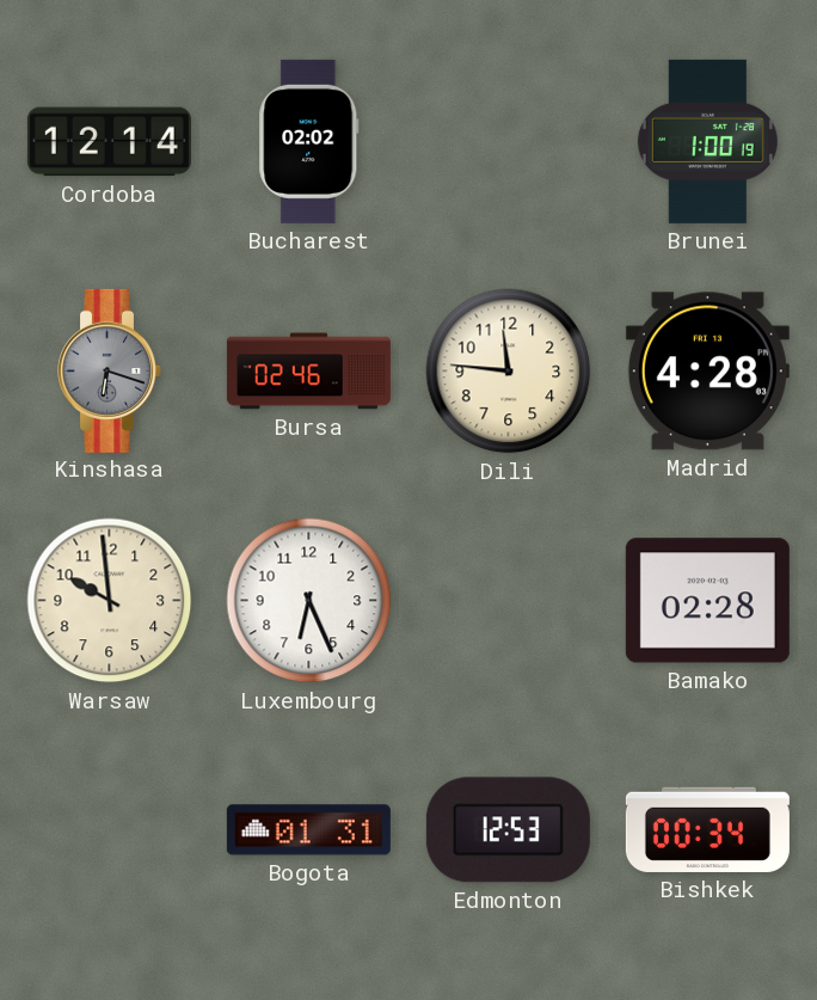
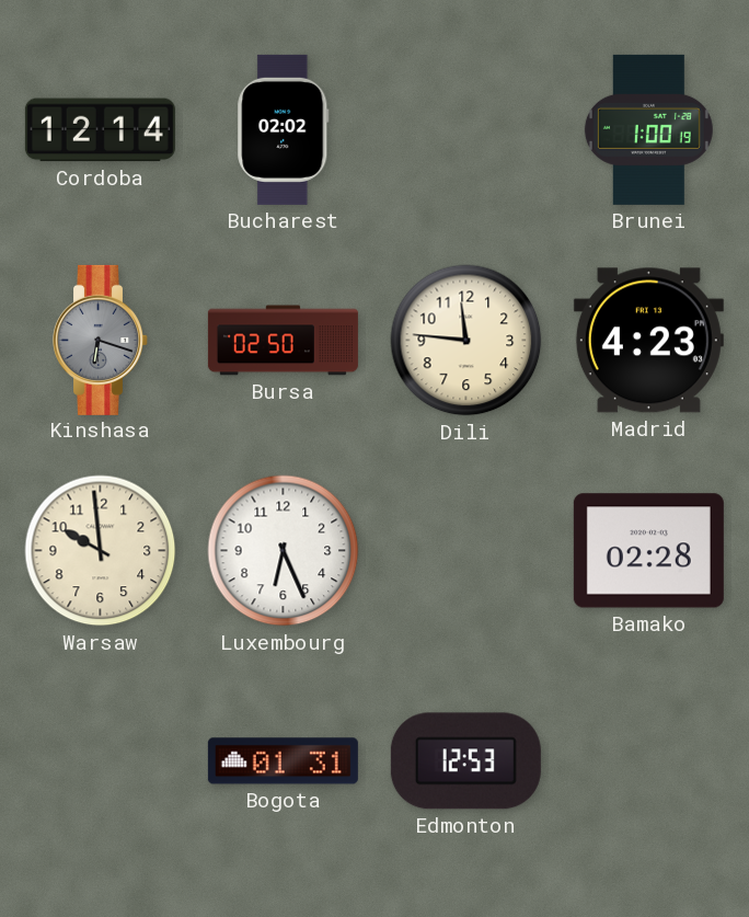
Bursa: 02:46 -> 02:50
Madrid: 4:28 -> 4:23
Bishkek: 00:34 -> none
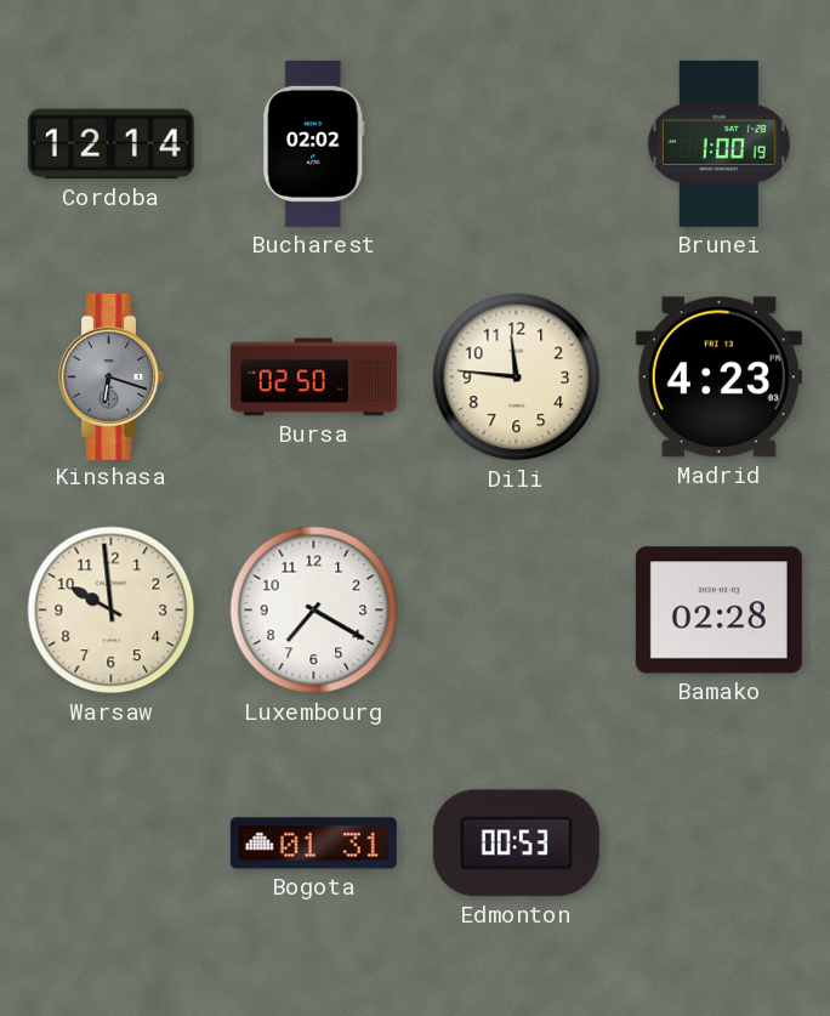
Luxembourg: 6:26 -> 7:20
Edmonton: 12:53 -> 00:53
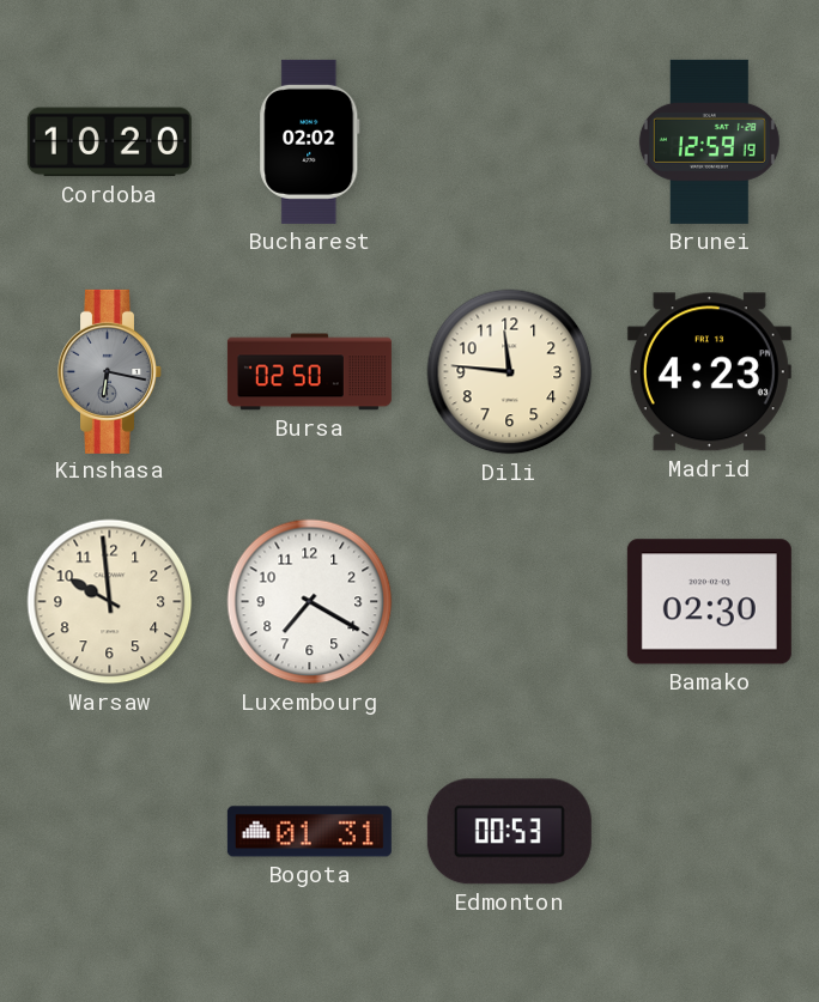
Cordoba: 12:14 -> 10:20
Brunei: 1:00 -> 12:59
Kinshasa: 6:18 -> 6:17
Bamako: 02:28 -> 02:30
